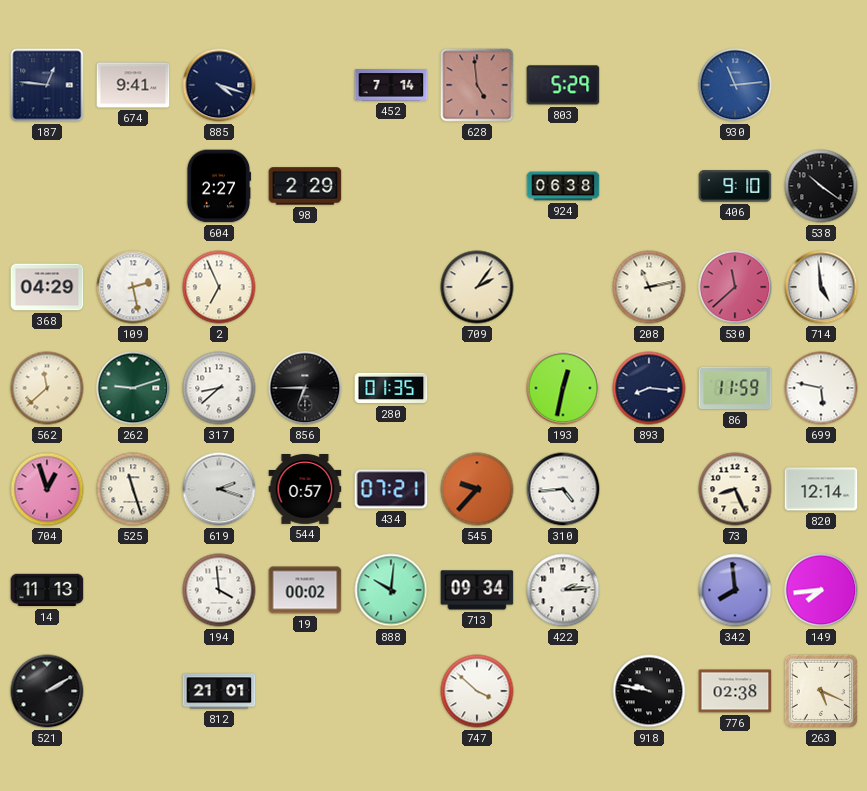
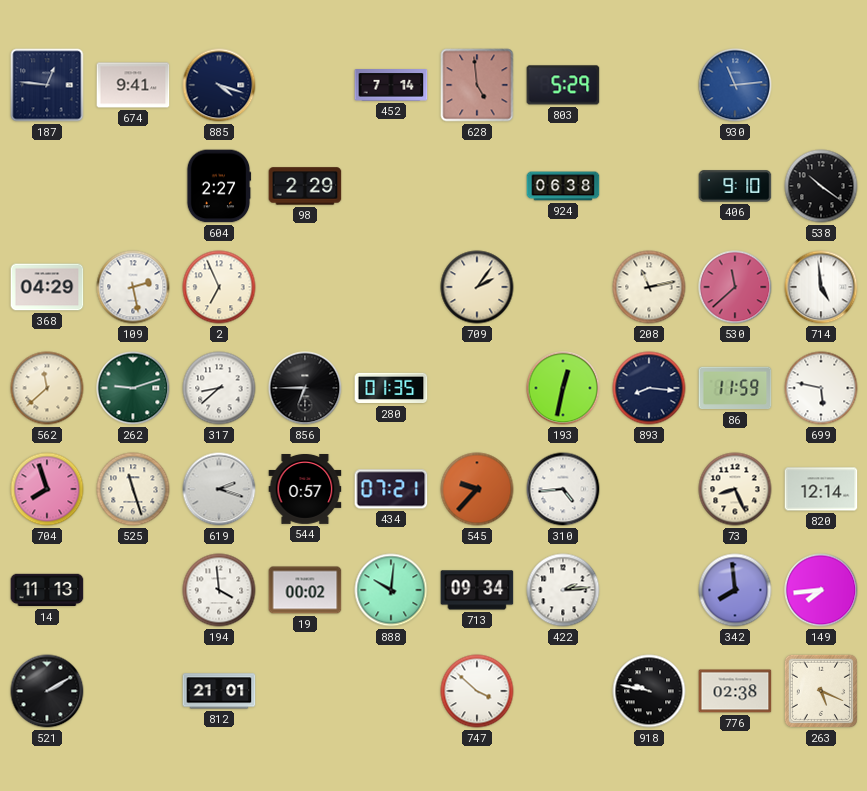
704: 12:57 -> 7:57
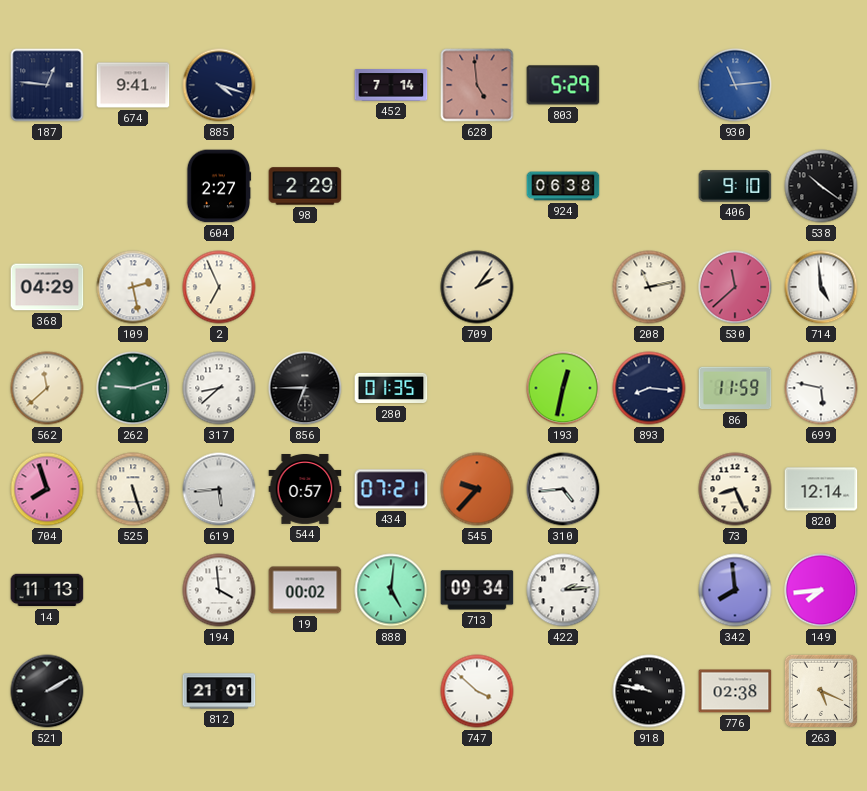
525: 11:27 -> 5:27
619: 2:18 -> 5:44
888: 10:01 -> 5:01
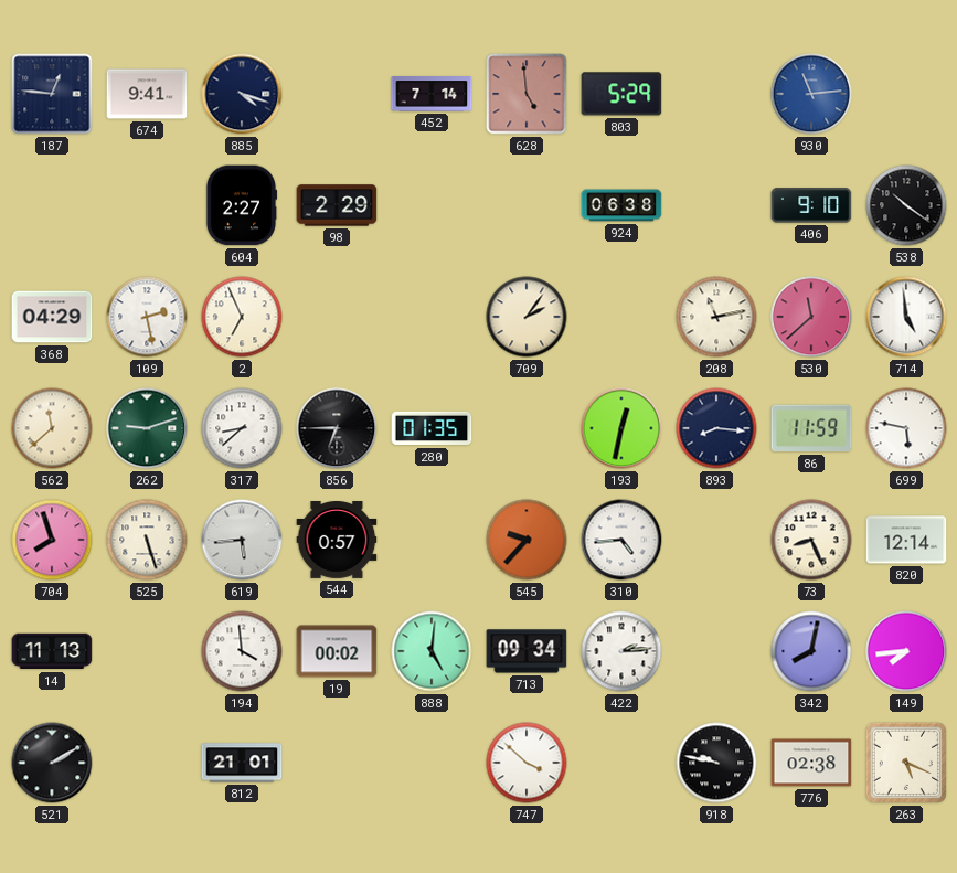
434: 07:21 -> none
342: 7:59 -> 8:02
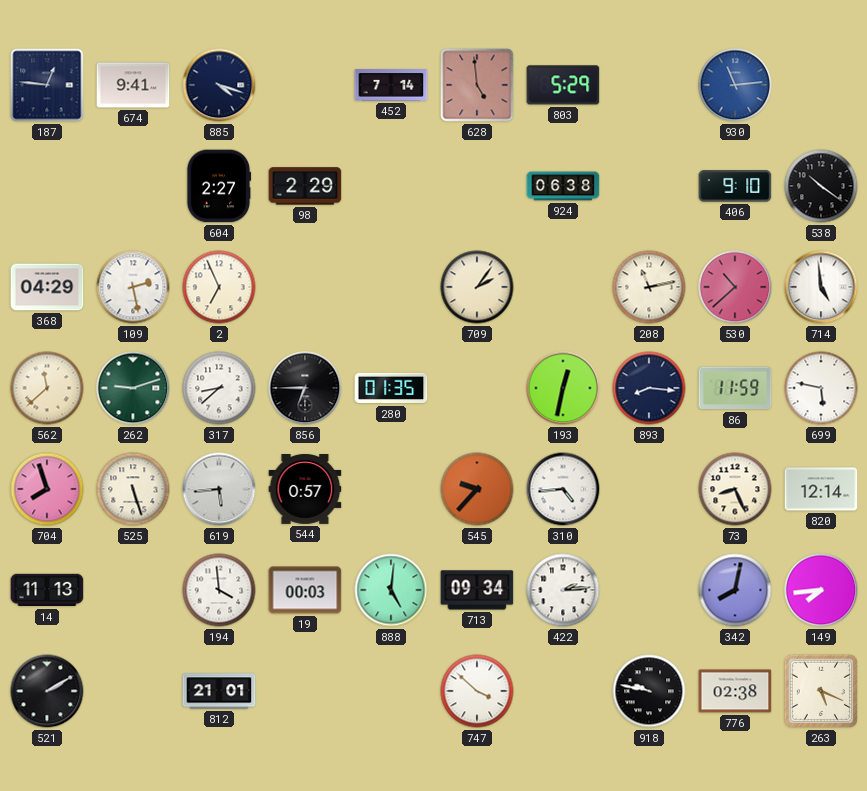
530: 11:38 -> 10:38
19: 00:02 -> 00:03
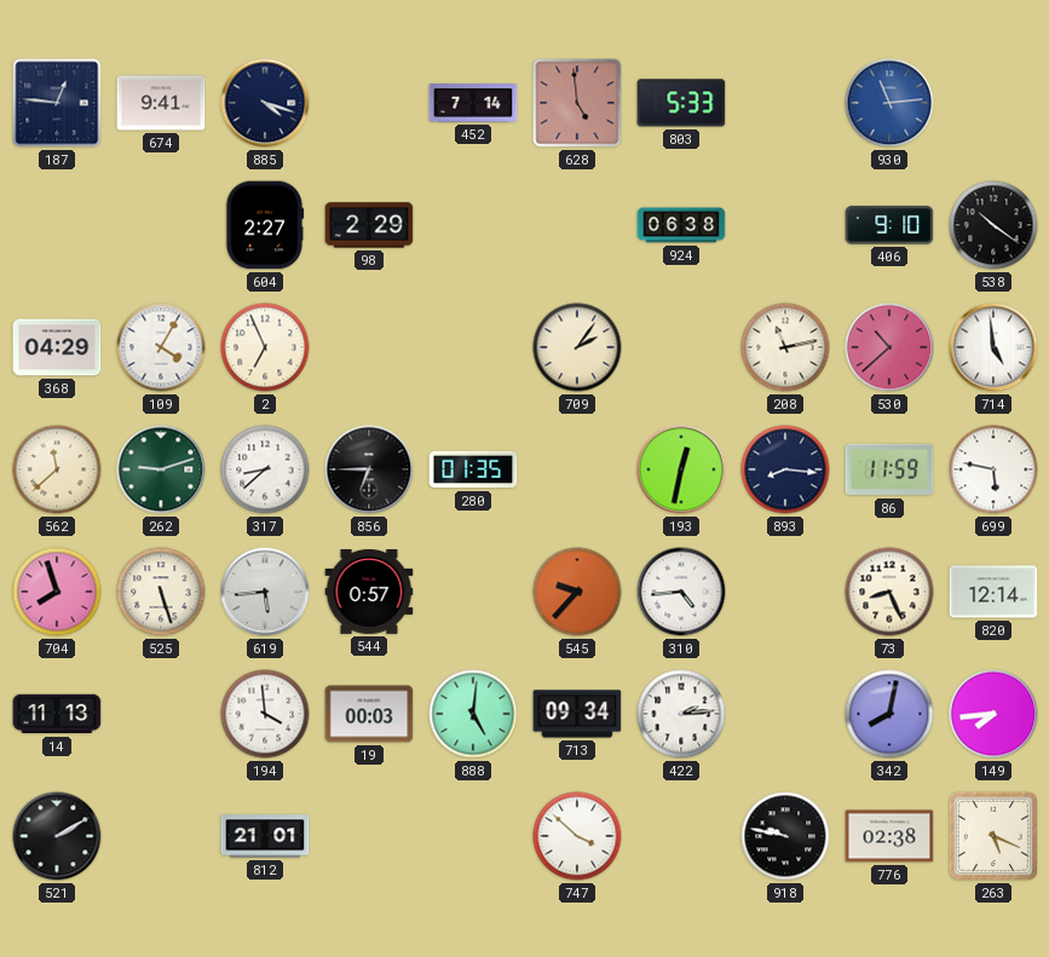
803: 5:29 -> 5:33
109: 2:28 -> 4:05
